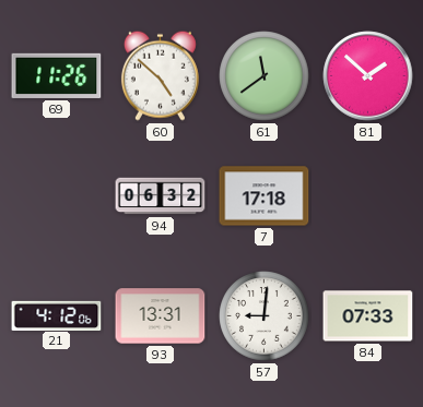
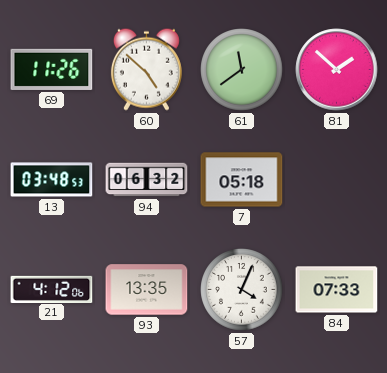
13: none -> 03:48
7: 17:18 -> 05:18
93: 13:31 -> 13:35
57: 9:01 -> 4:04
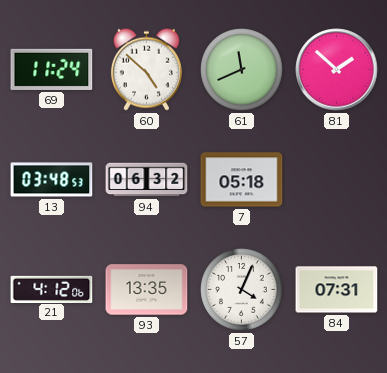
69: 11:26 -> 11:24
61: 11:39 -> 11:41
84: 07:33 -> 07:31
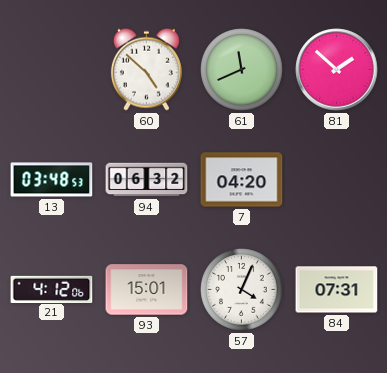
69: 11:24 -> none
7: 05:18 -> 04:20
93: 13:35 -> 15:01
